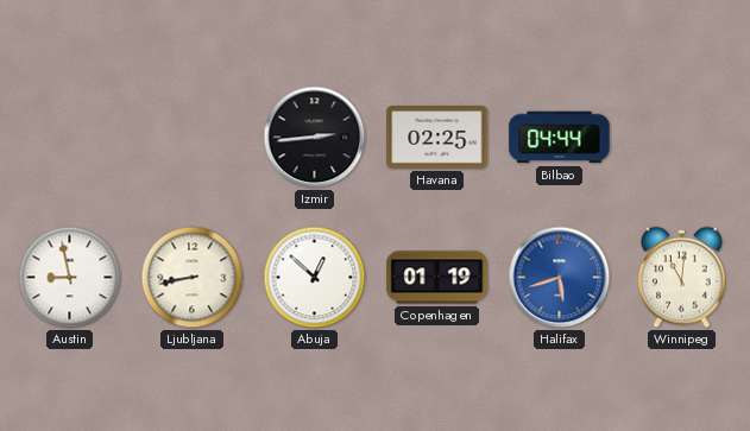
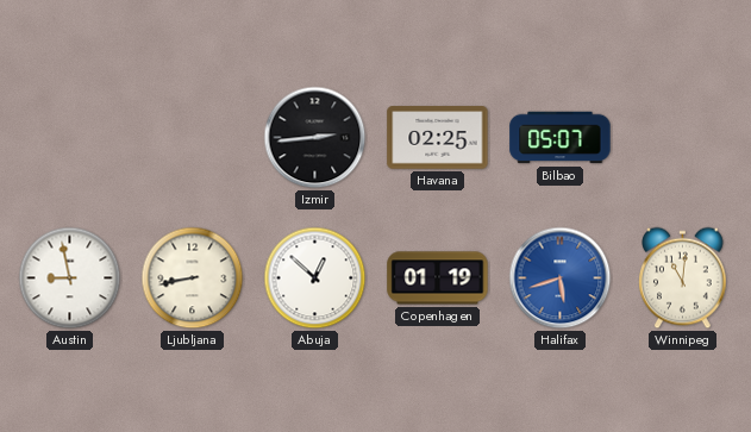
Bilbao: 04:44 -> 05:07
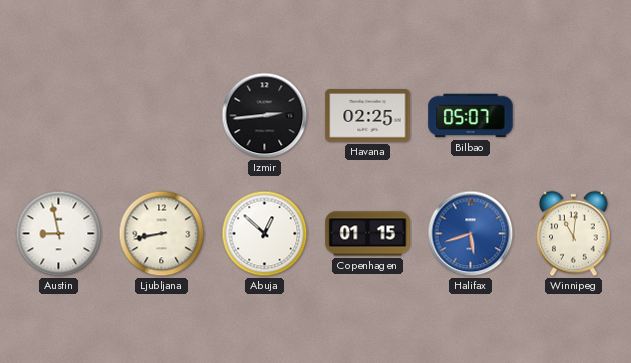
Copenhagen: 01:19 -> 01:15
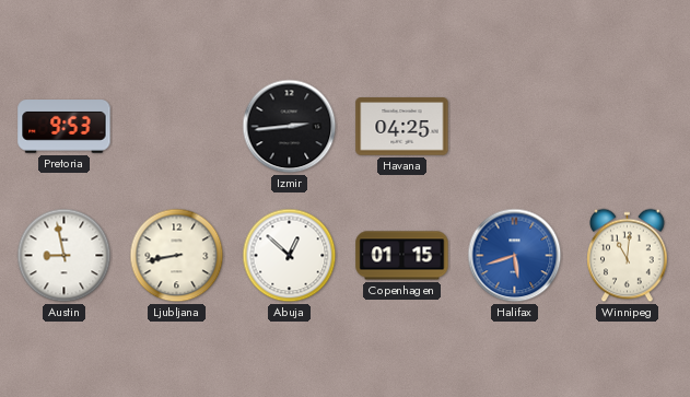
Pretoria: none -> 9:53
Havana: 02:25 -> 04:25
Bilbao: 05:07 -> none
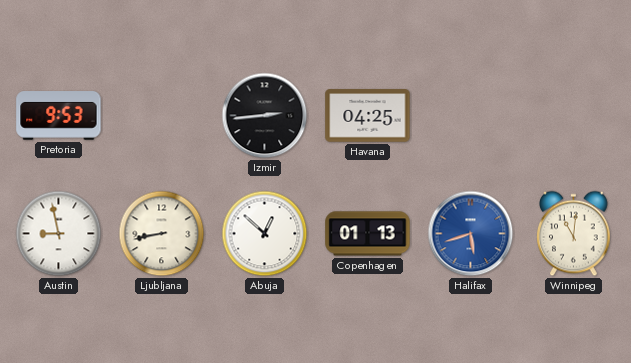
Copenhagen: 01:15 -> 01:13
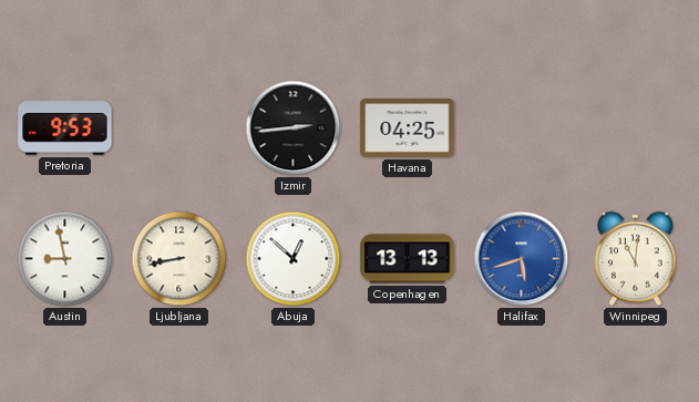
Copenhagen: 01:13 -> 13:13
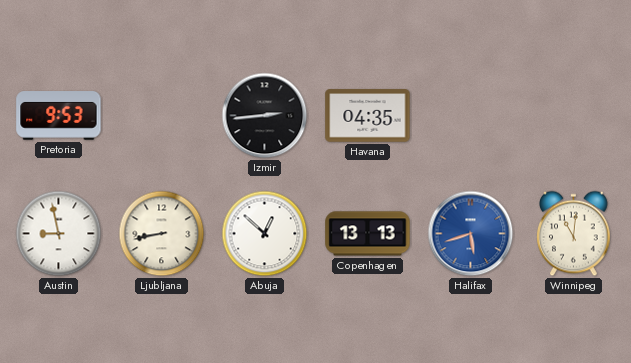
Havana: 04:25 -> 04:35
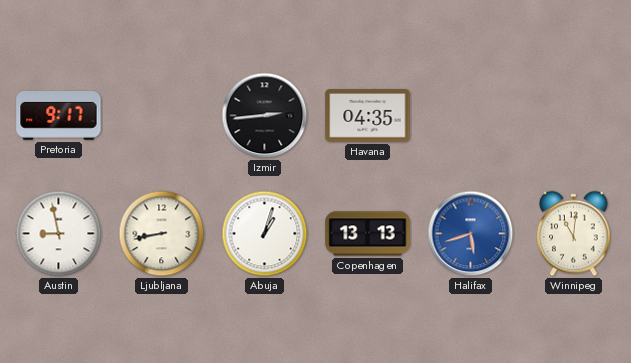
Pretoria: 9:53 -> 9:17
Abuja: 12:52 -> 1:03
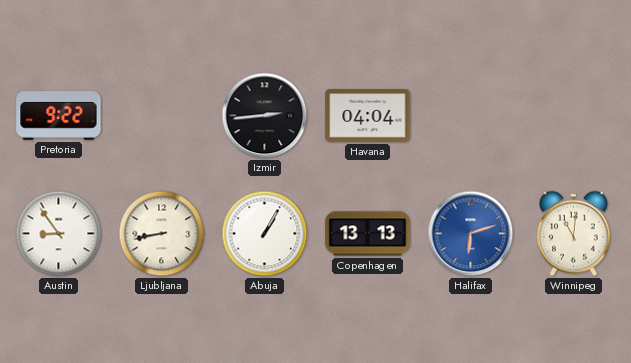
Pretoria: 9:17 -> 9:22
Havana: 04:35 -> 04:04
Austin: 8:58 -> 8:54
Abuja: 1:03 -> 1:05
Halifax: 5:42 -> 6:12
